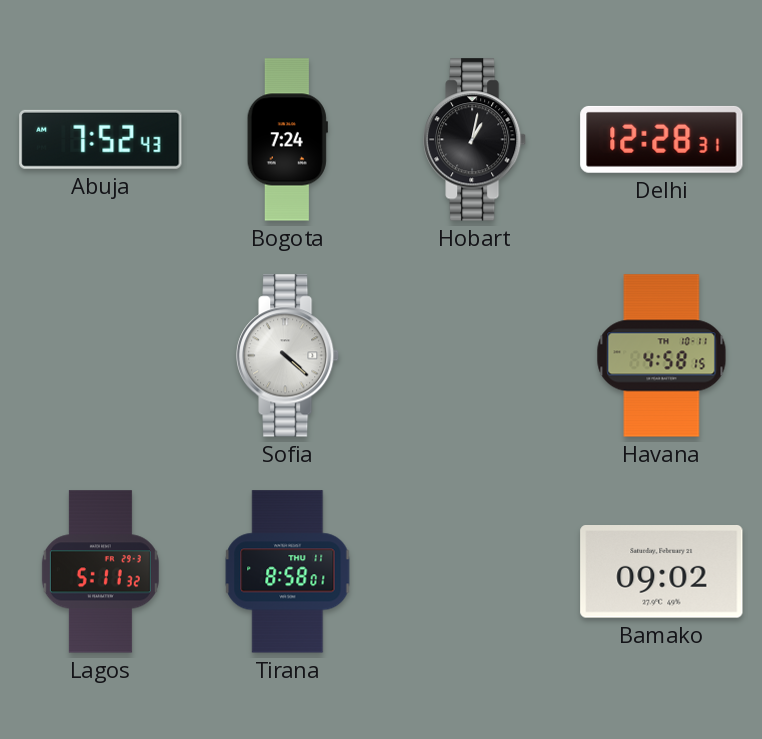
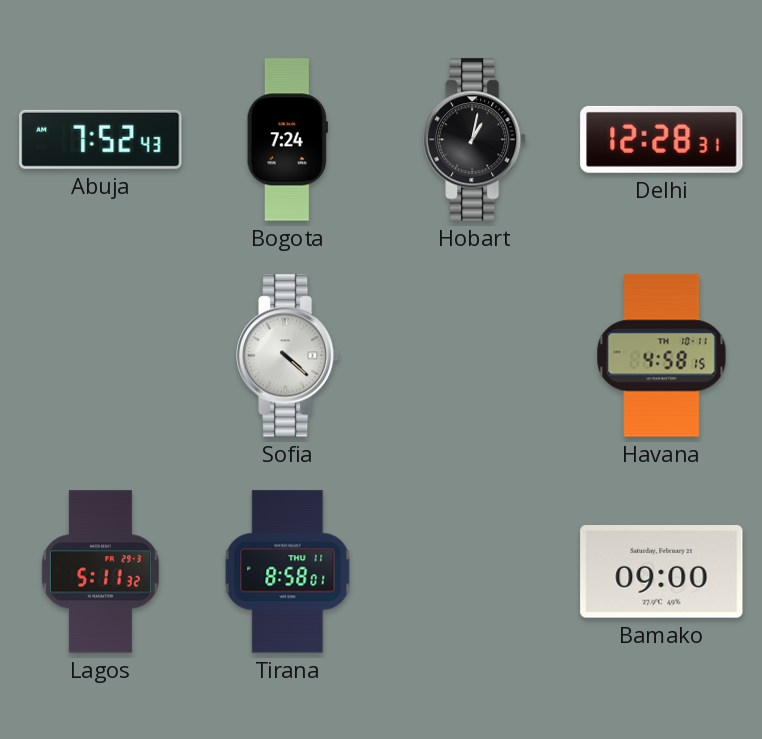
Bamako: 09:02 -> 09:00
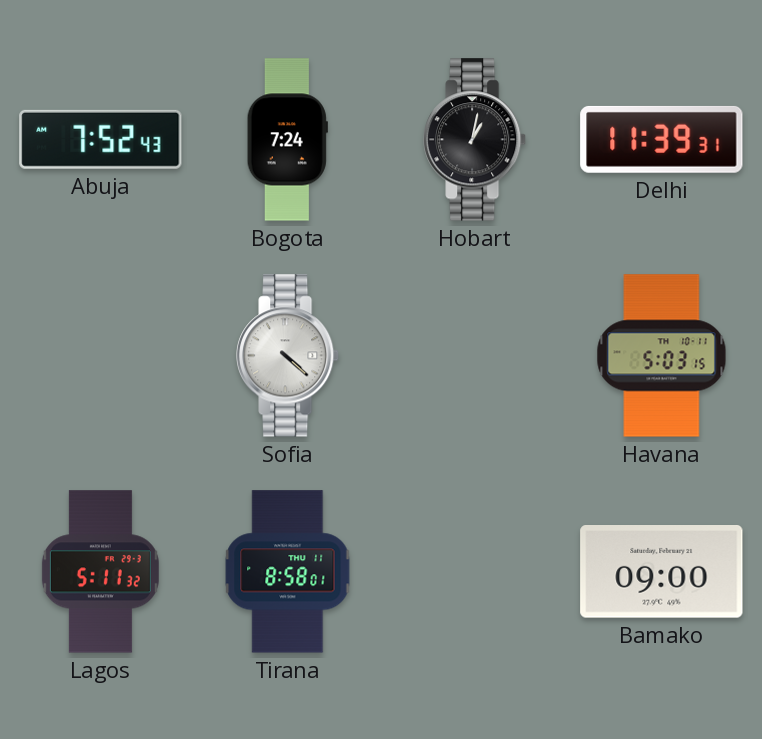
Delhi: 12:28 -> 11:39
Havana: 4:58 -> 5:03
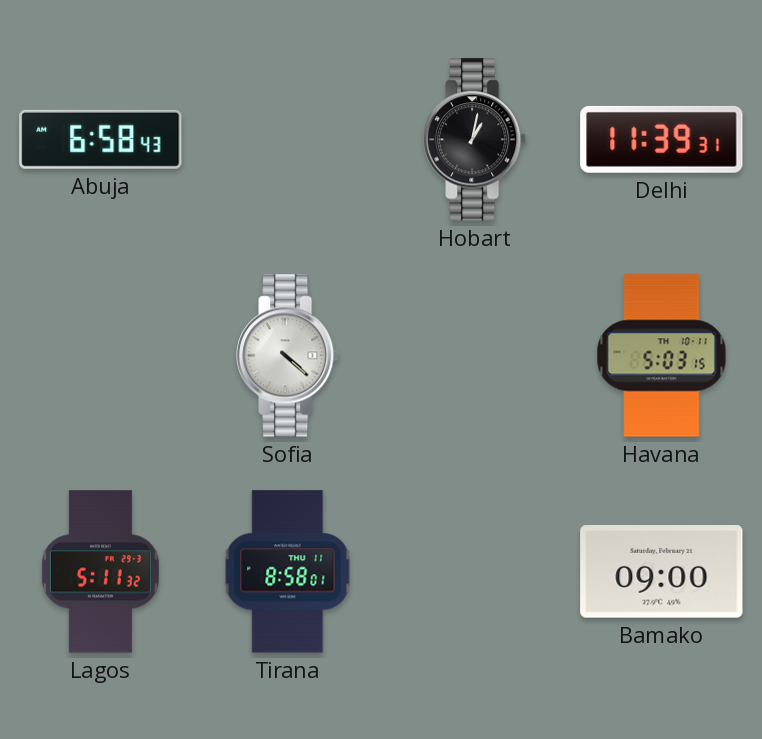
Abuja: 7:52 -> 6:58
Bogota: 7:24 -> none
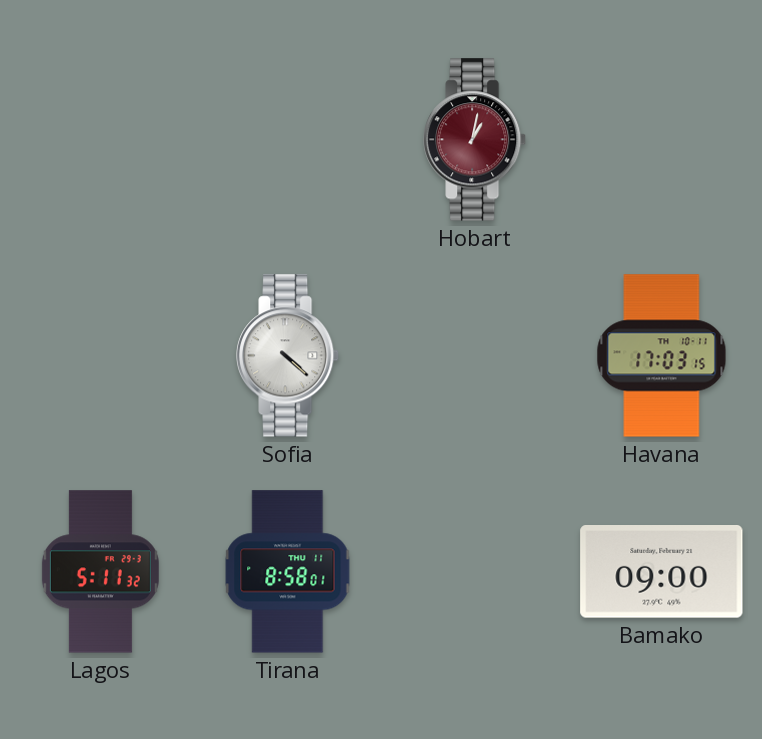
Abuja: 6:58 -> none
Hobart dial: black -> burgundy
Delhi: 11:39 -> none
Havana: 5:03 -> 17:03
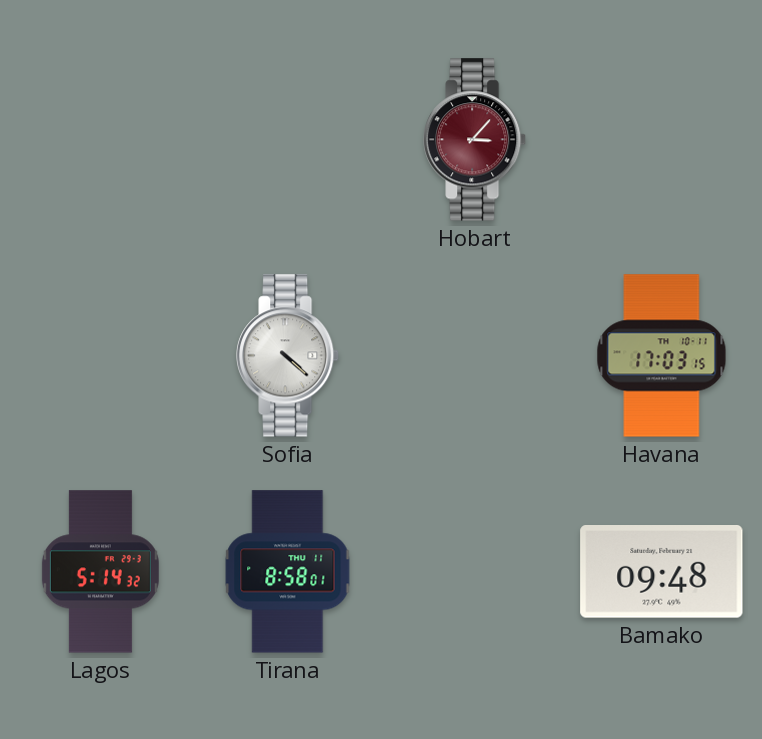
Hobart: 1:02 -> 3:07
Lagos: 5:11 -> 5:14
Bamako: 09:00 -> 09:48
